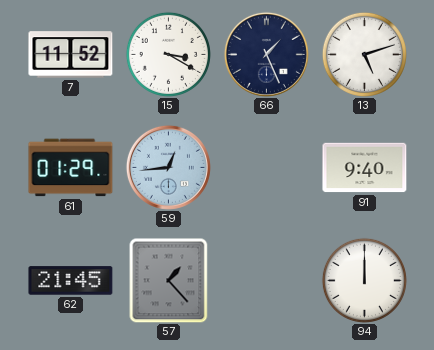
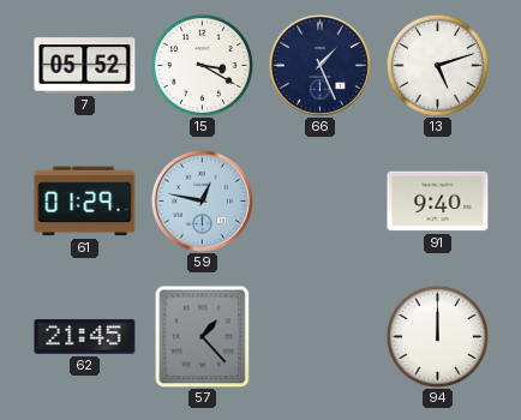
7: 11:52 -> 05:52
59: 12:44 -> 12:47
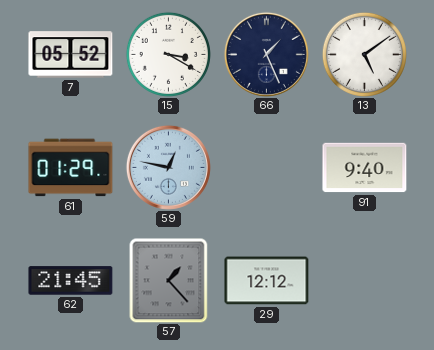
13: 5:12 -> 5:09
29: none -> 12:12
94: 12:00 -> none
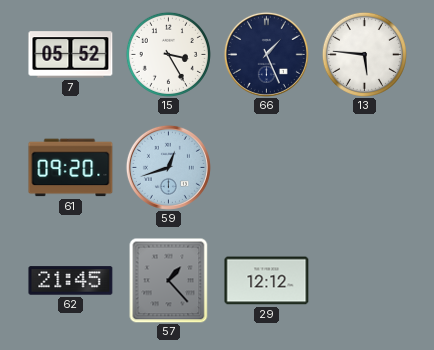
15: 3:20 -> 3:25
13: 5:09 -> 5:46
61: 01:29 -> 09:20
59: 12:47 -> 12:42
91: 9:40 -> none
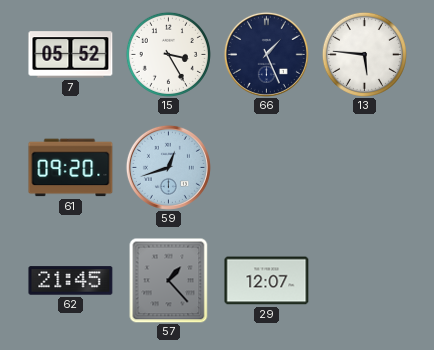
29: 12:12 -> 12:07
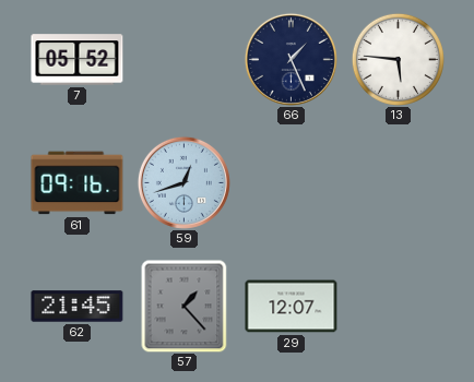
15: 3:25 -> none
61: 09:20 -> 09:16
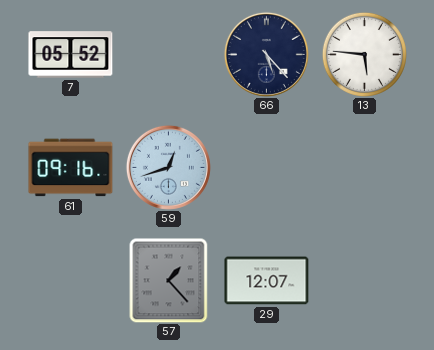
66: 1:26 -> 5:23
62: 21:45 -> none
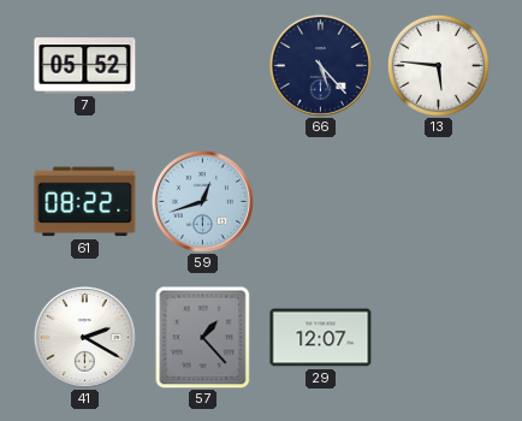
61: 09:16 -> 08:22
41: none -> 2:20
